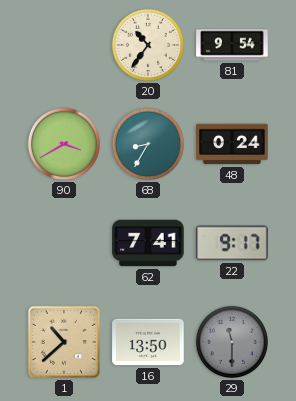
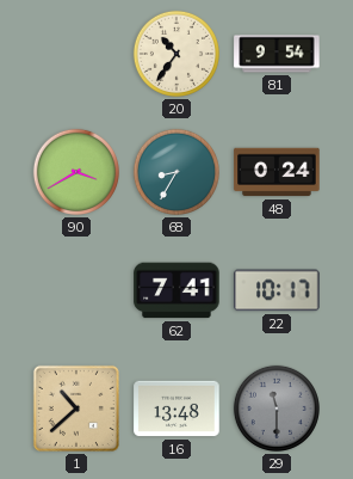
22: 9:17 -> 10:17
16: 13:50 -> 13:48
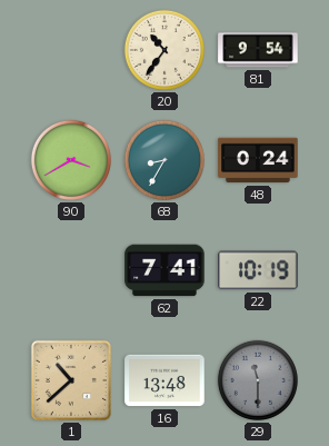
22: 10:17 -> 10:19
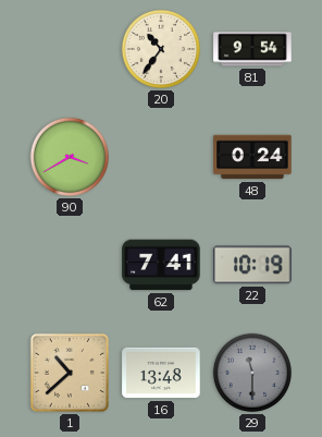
68: 8:35 -> none
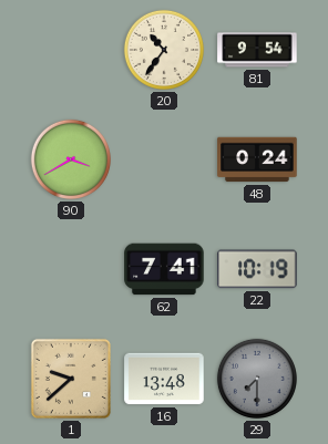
1: 10:38 -> 9:38
29: 11:30 -> 7:30
